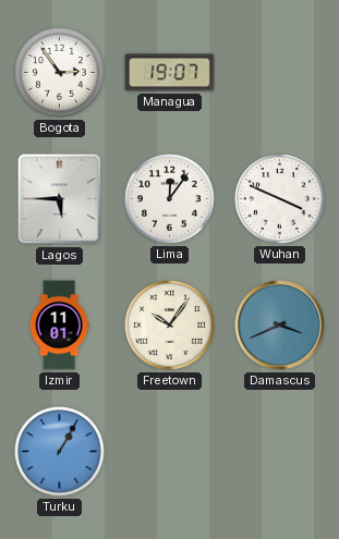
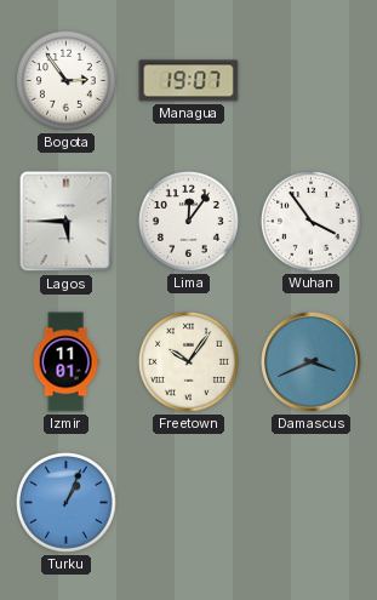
Wuhan: 3:49 -> 3:54
Turku: 1:05 -> 1:04
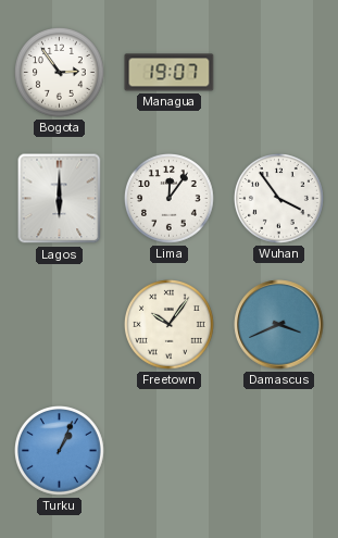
Lagos: 5:45 -> 6:00
Izmir: 11:01 -> none
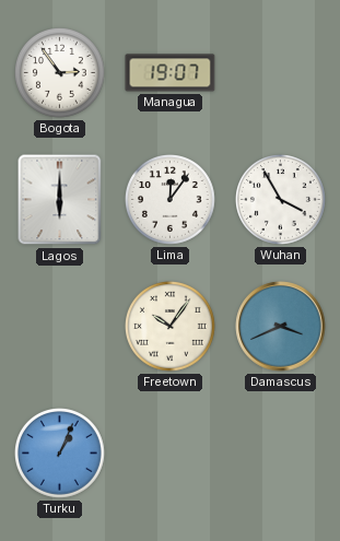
Wuhan: 3:54 -> 3:55
